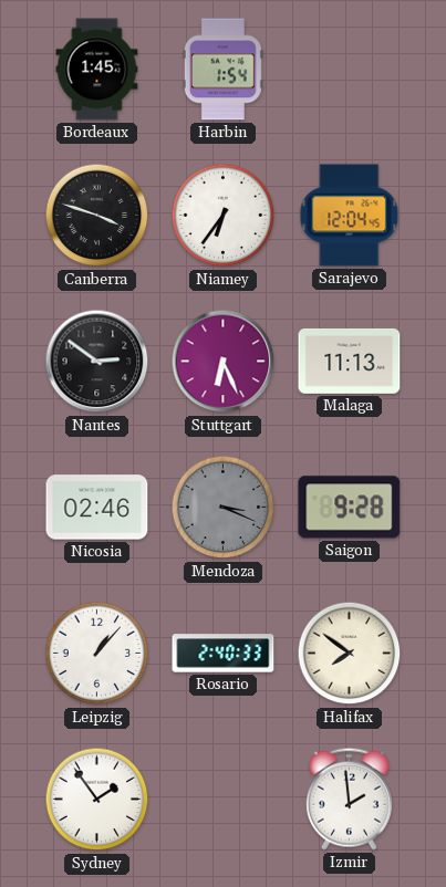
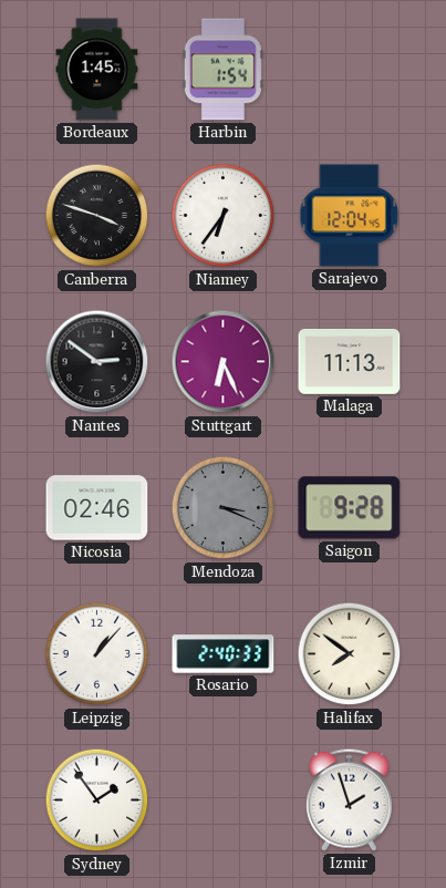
Izmir: 1:59 -> 1:57
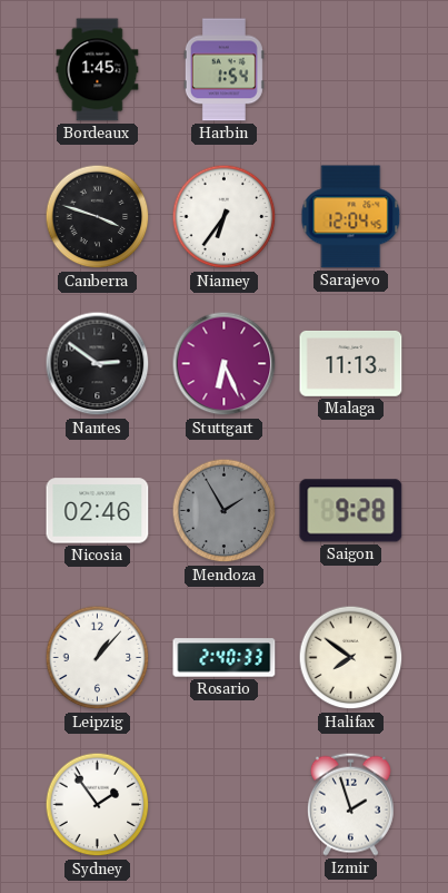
Mendoza: 3:19 -> 1:55
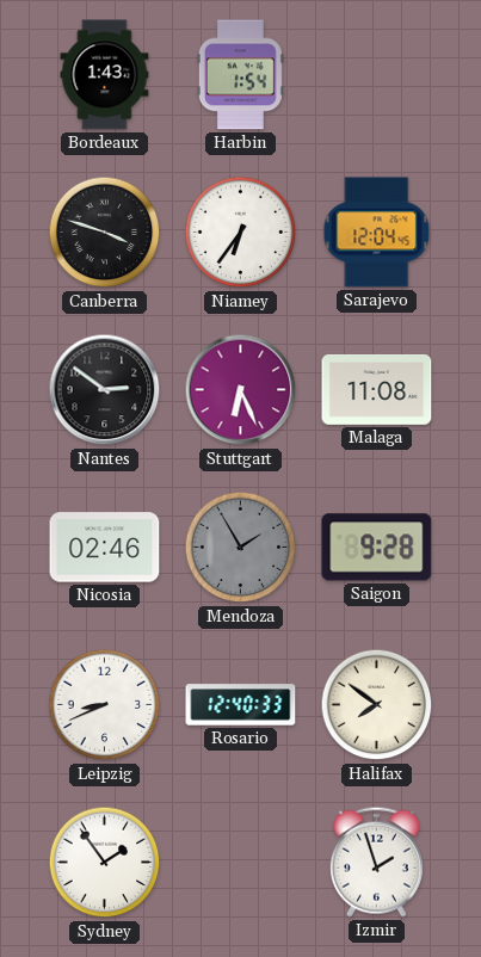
Bordeaux: 1:45 -> 1:43
Malaga: 11:13 -> 11:08
Leipzig: 1:07 -> 8:41
Rosario: 2:40 -> 12:40
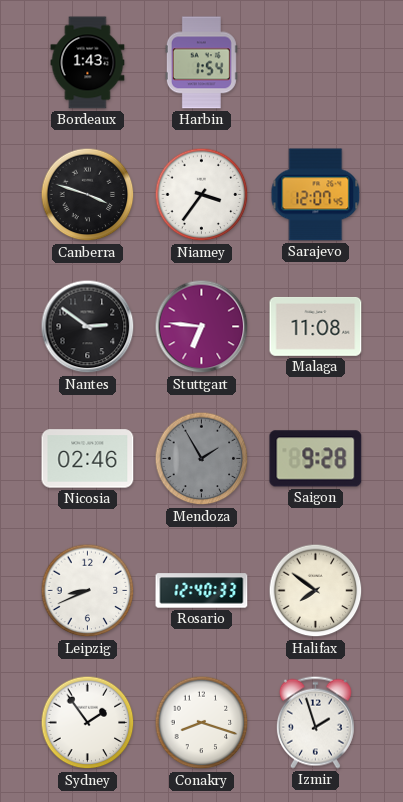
Niamey: 6:36 -> 3:36
Sarajevo: 12:04 -> 12:07
Stuttgart: 6:26 -> 6:46
Conakry: none -> 8:18
